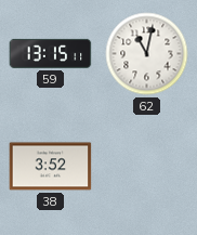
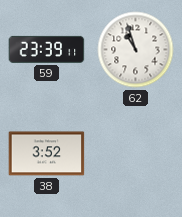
59: 13:15 -> 23:39
62: 11:02 -> 10:57
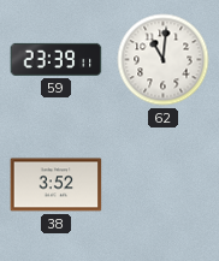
62: 10:57 -> 11:01
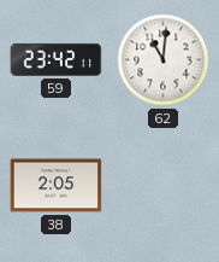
59: 23:39 -> 23:42
38: 3:52 -> 2:05
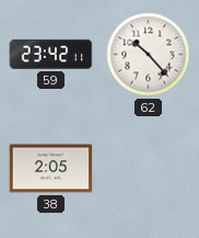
62: 11:01 -> 10:23
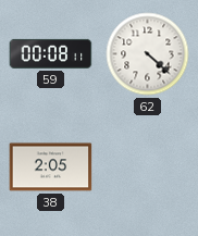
59: 23:42 -> 00:08
62: 10:23 -> 4:22
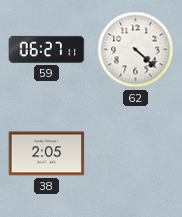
59: 00:08 -> 06:27
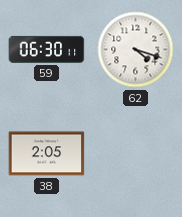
59: 06:27 -> 06:30
62: 4:22 -> 4:18
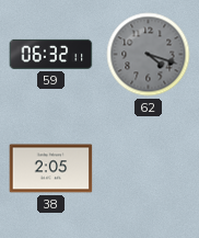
59: 06:30 -> 06:32
62 dial: white -> grey
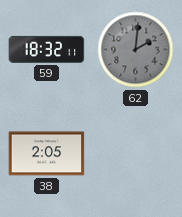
59: 06:32 -> 18:32
62: 4:18 -> 2:01
